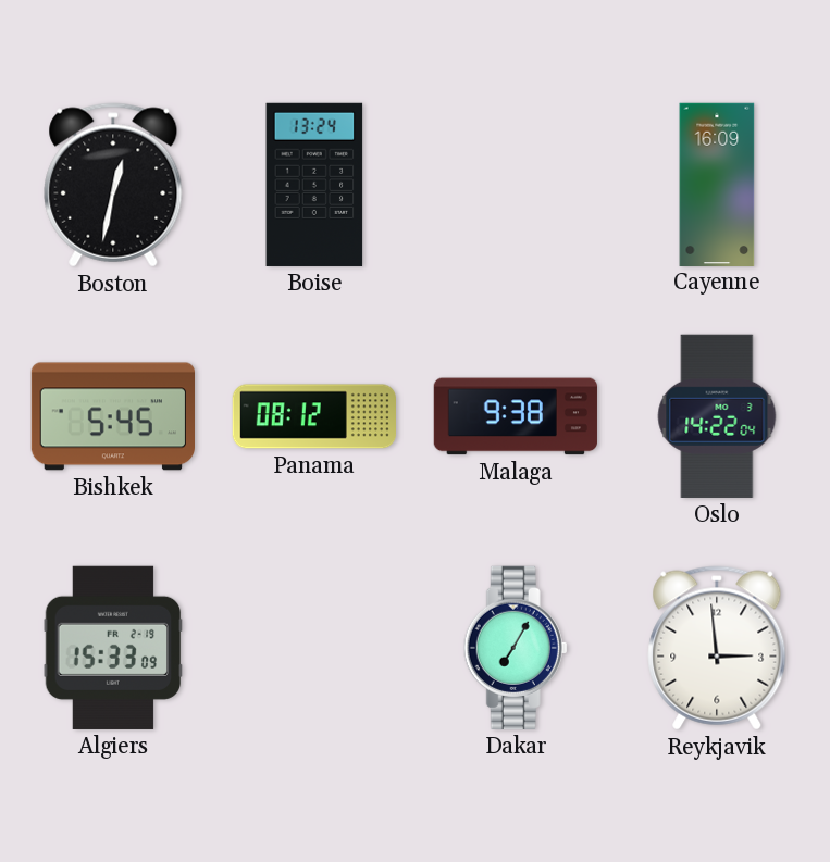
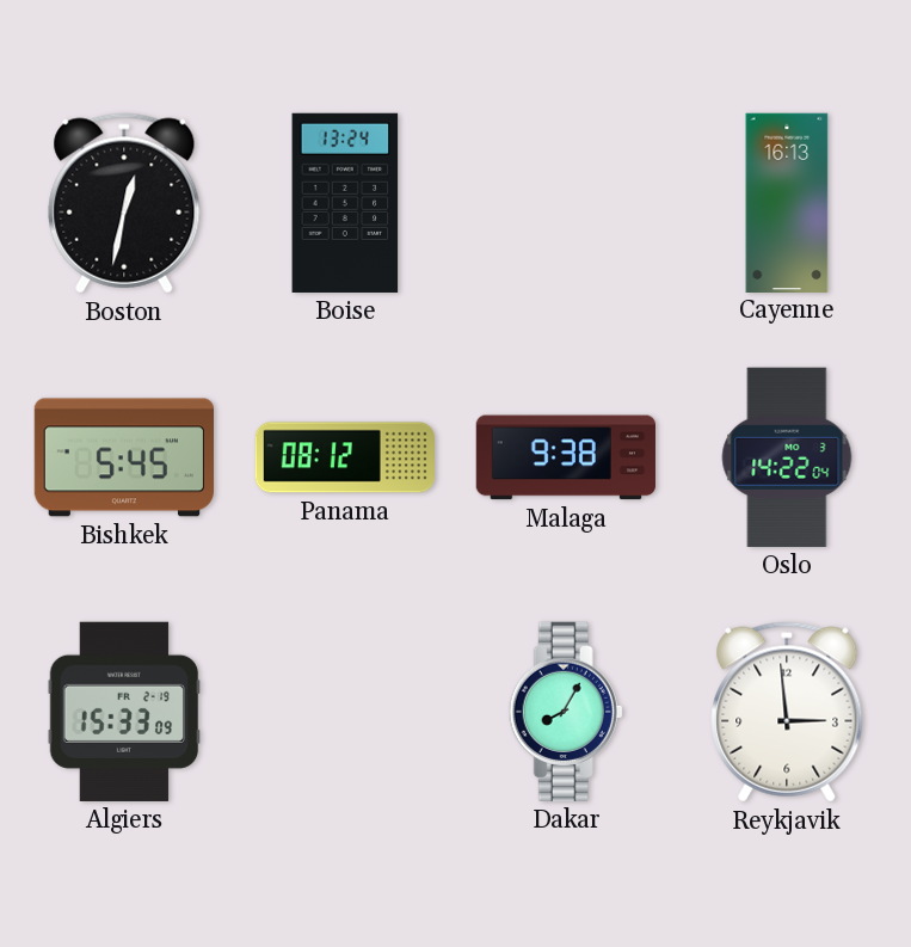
Cayenne: 16:09 -> 16:13
Dakar: 7:05 -> 8:05
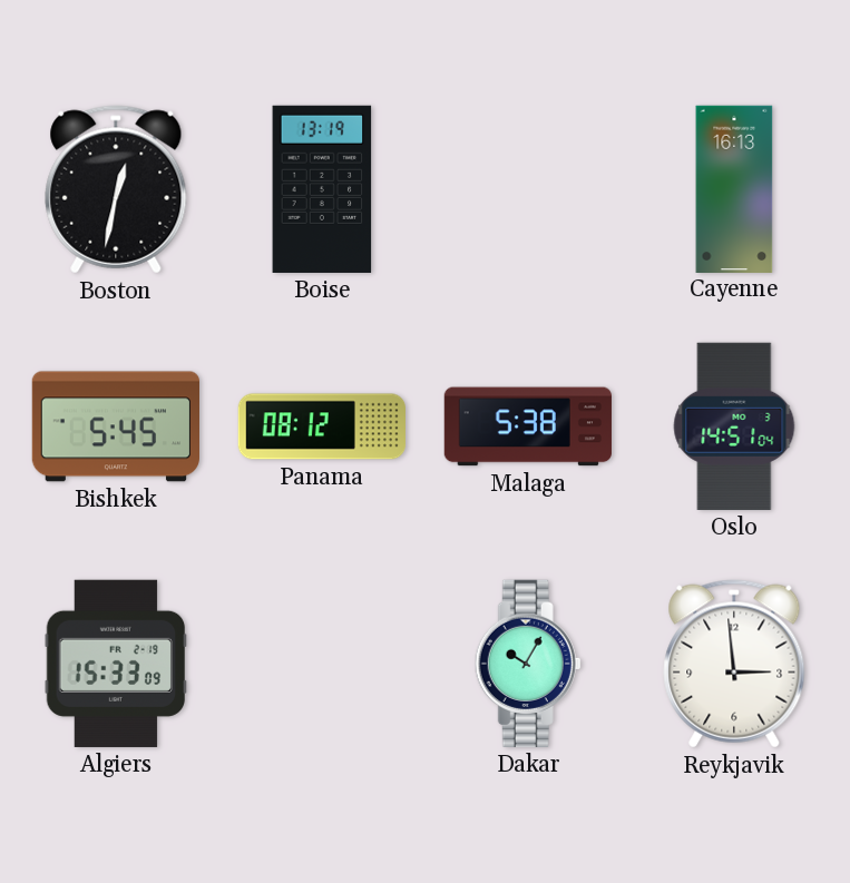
Boise: 13:24 -> 13:19
Malaga: 9:38 -> 5:38
Oslo: 14:22 -> 14:51
Dakar: 8:05 -> 10:05
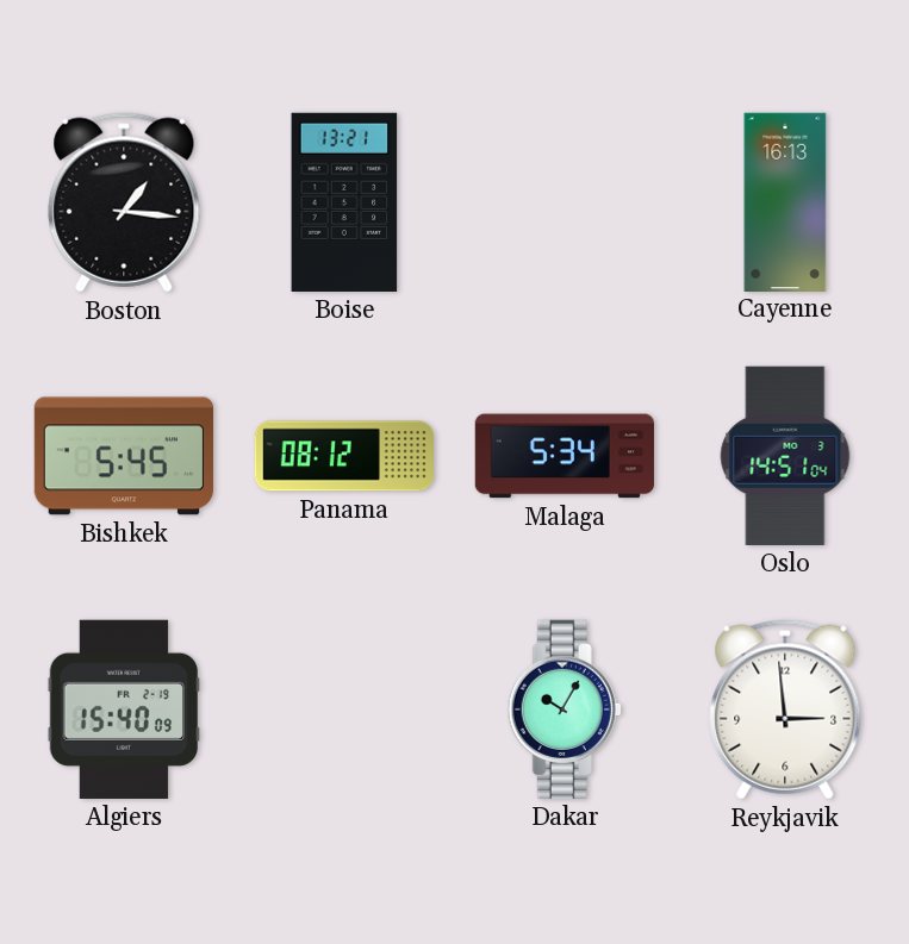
Boston: 12:32 -> 1:16
Boise: 13:19 -> 13:21
Malaga: 5:38 -> 5:34
Algiers: 15:33 -> 15:40
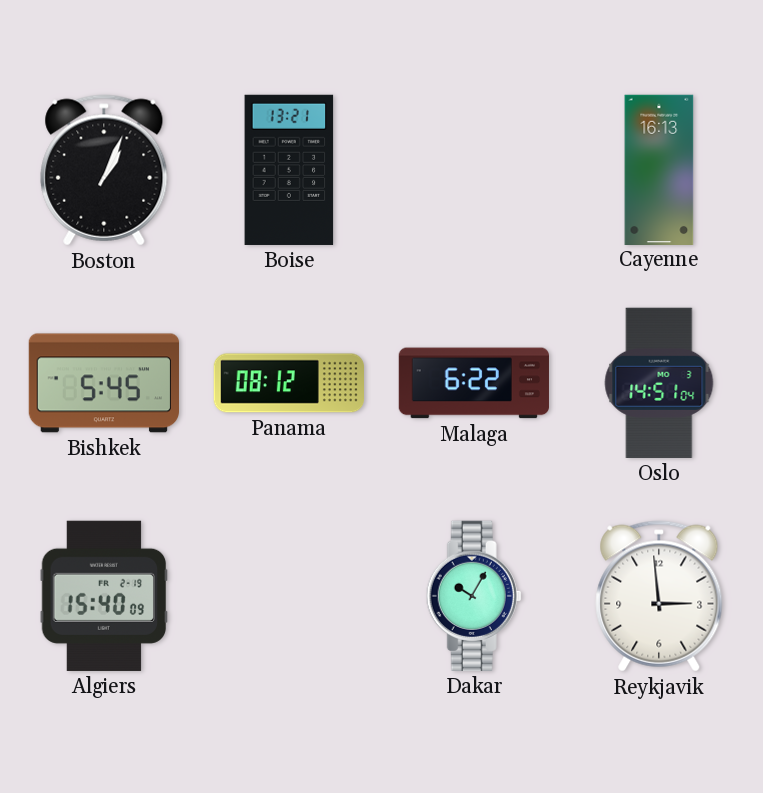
Boston: 1:16 -> 1:04
Malaga: 5:34 -> 6:22
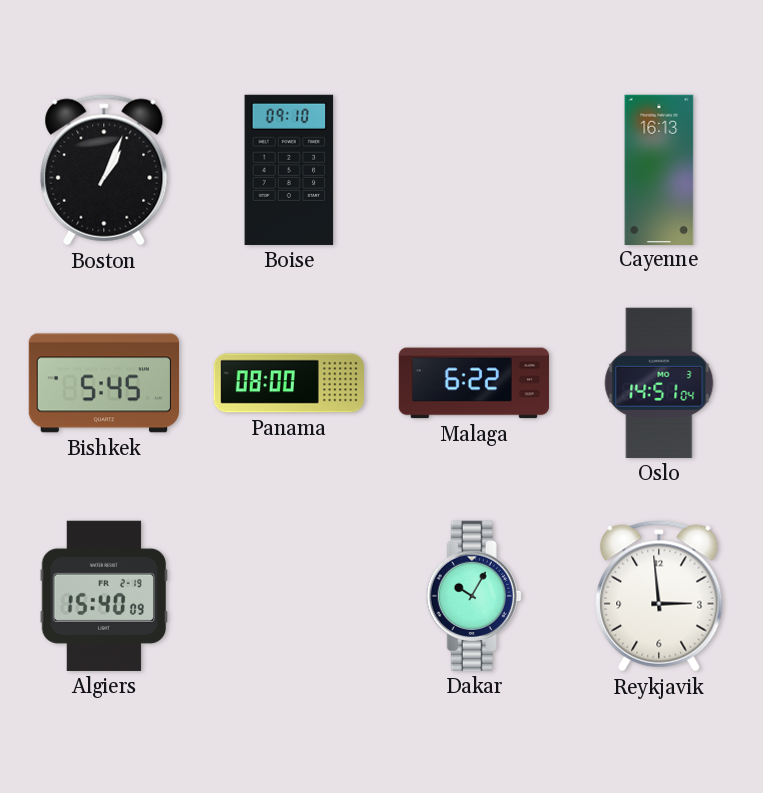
Boise: 13:21 -> 09:10
Panama: 08:12 -> 08:00
